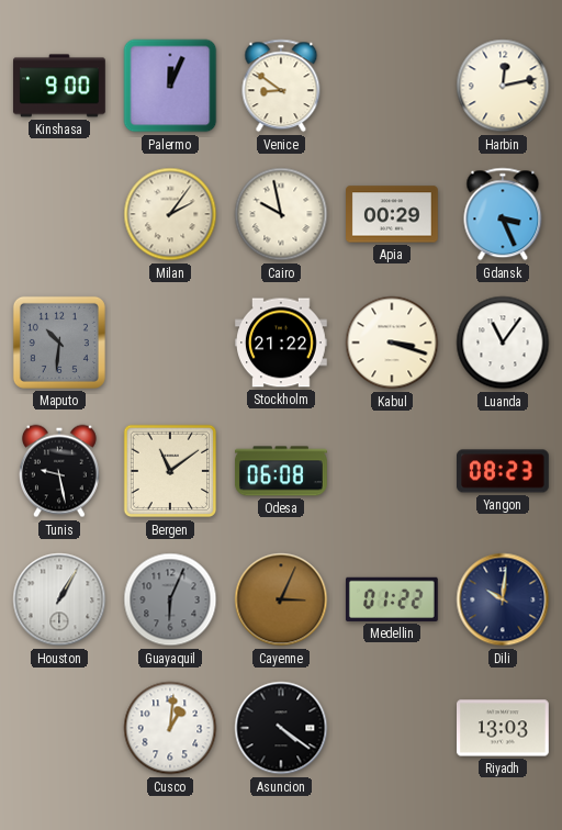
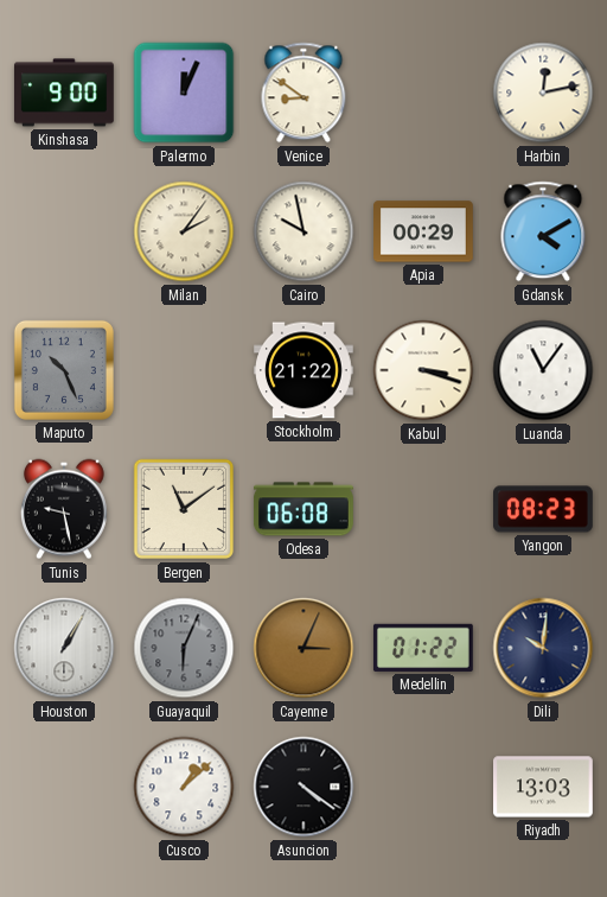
Gdansk: 3:26 -> 4:10
Maputo: 10:31 -> 10:26
Cusco: 1:01 -> 1:08
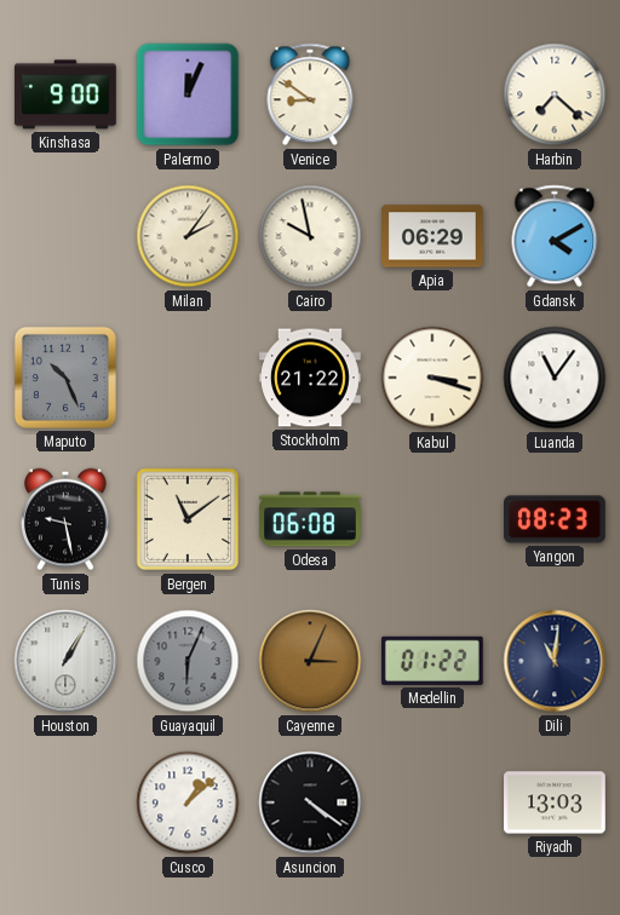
Harbin: 12:13 -> 7:22
Apia: 00:29 -> 06:29
Dili: 10:01 -> 11:01
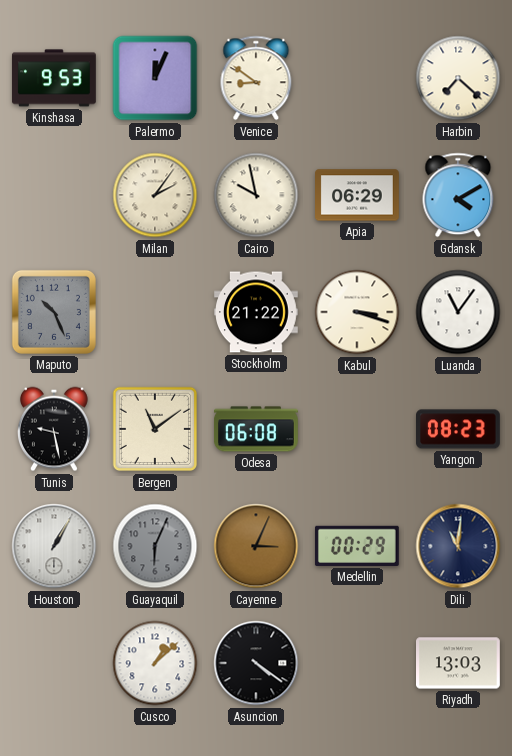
Kinshasa: 9:00 -> 9:53
Medellin: 01:22 -> 00:29
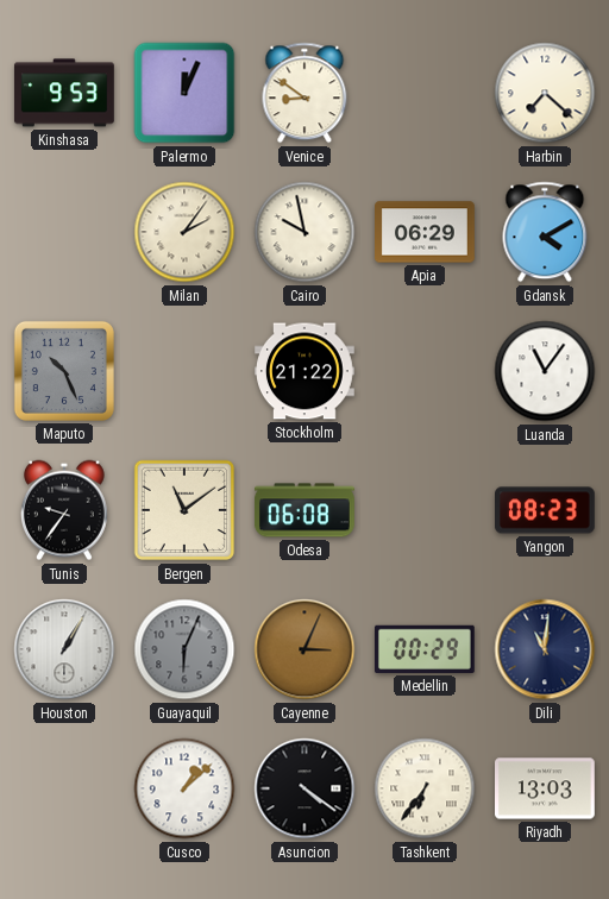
Kabul: 3:18 -> none
Tunis: 9:28 -> 9:36
Tashkent: none -> 6:36
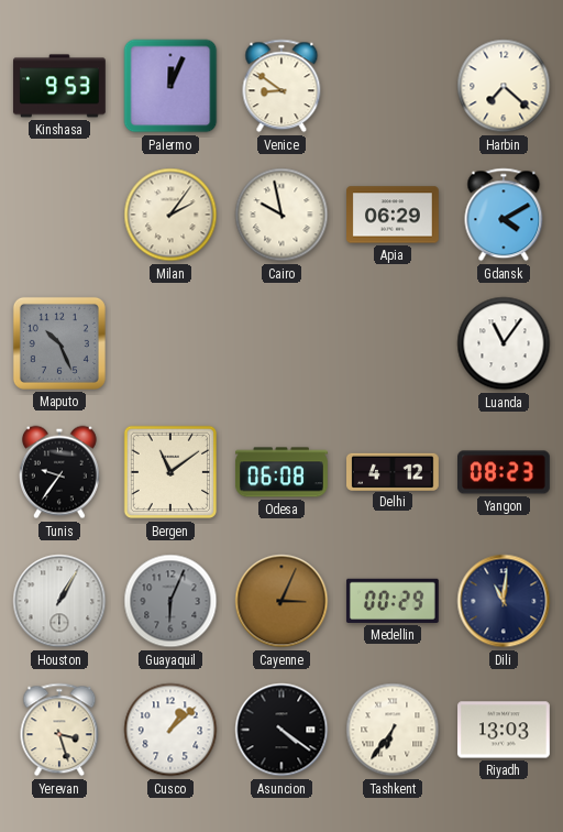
Stockholm: 21:22 -> none
Delhi: none -> 4:12
Yerevan: none -> 3:27
